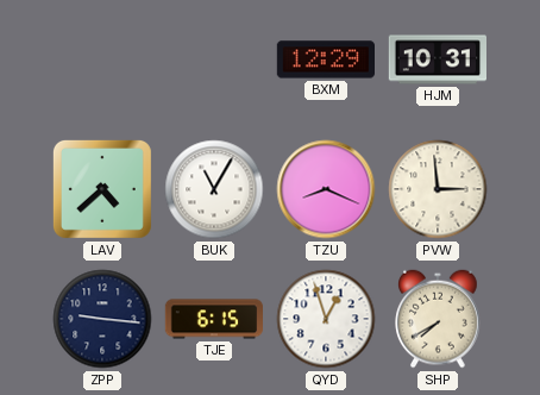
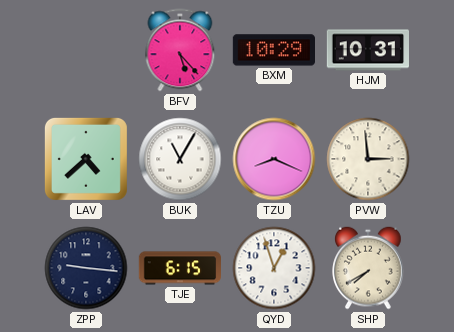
BFV: none -> 5:23
BXM: 12:29 -> 10:29
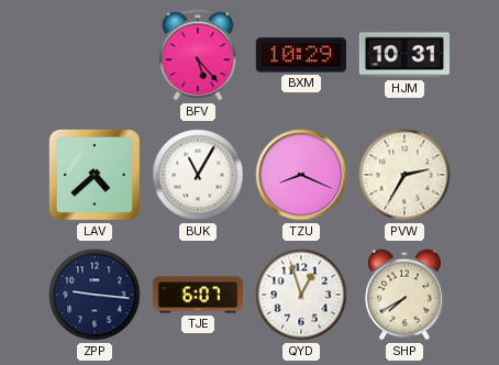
PVW: 2:59 -> 2:35
TJE: 6:15 -> 6:07
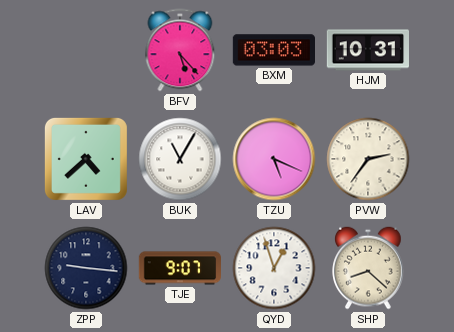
BXM: 10:29 -> 03:03
TZU: 8:19 -> 5:19
PVW: 2:35 -> 2:36
TJE: 6:07 -> 9:07
SHP: 7:40 -> 8:22
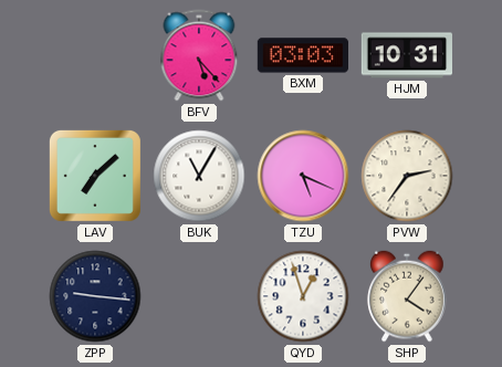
LAV: 4:38 -> 7:08
TJE: 9:07 -> none
SHP: 8:22 -> 4:06
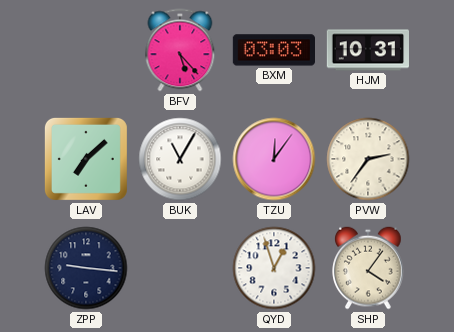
TZU: 5:19 -> 12:06
